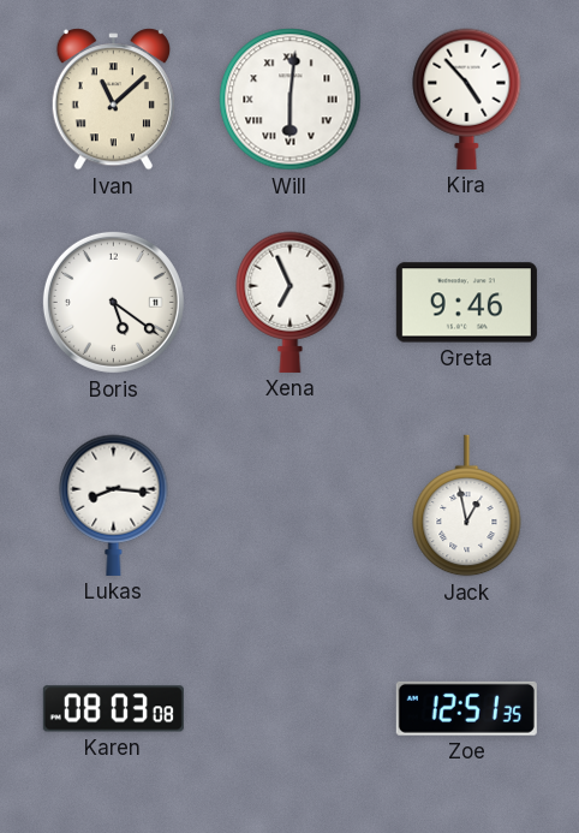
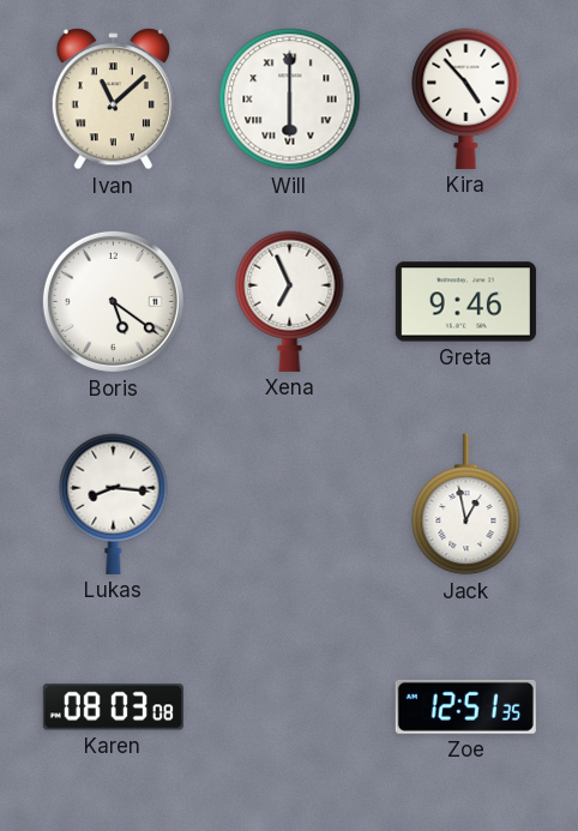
Will: 6:01 -> 6:00
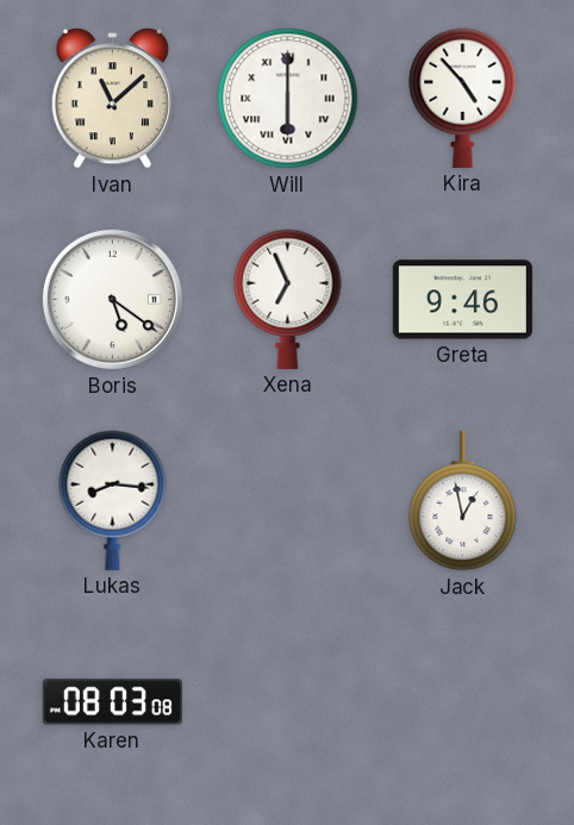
Zoe: 12:51 -> none
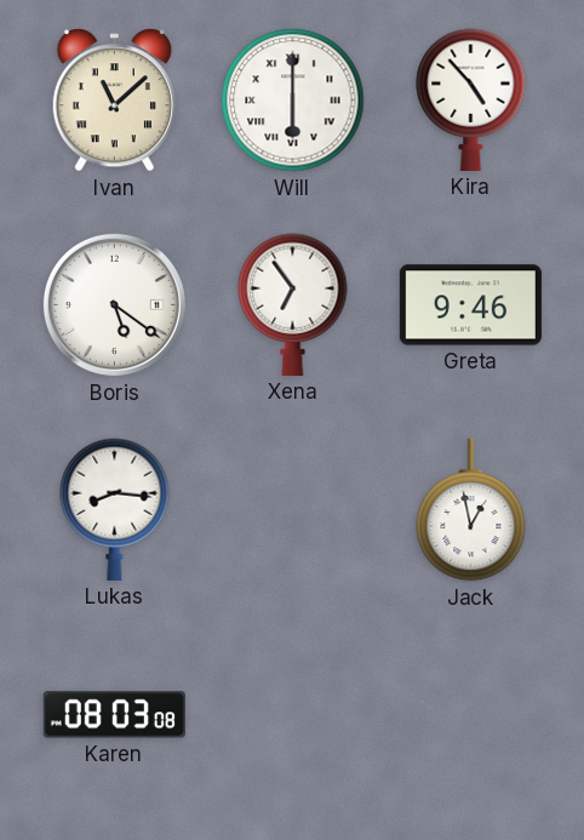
Xena: 6:56 -> 6:54
